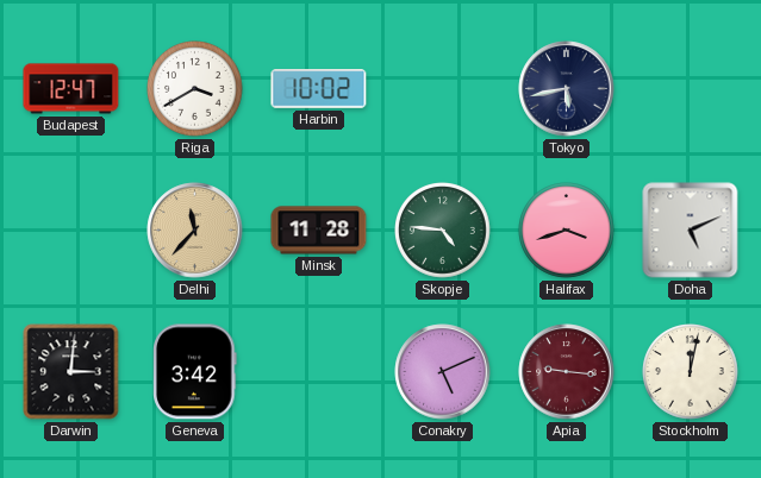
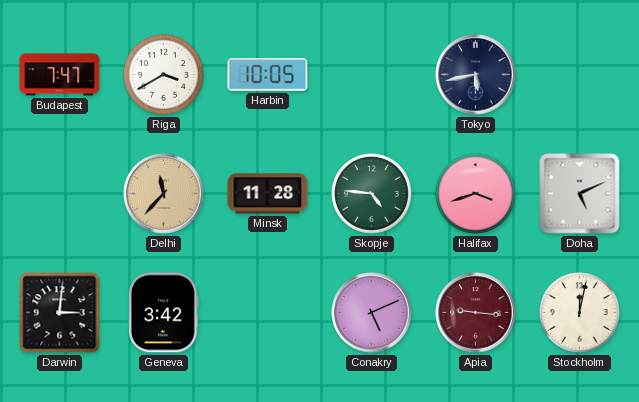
Budapest: 12:47 -> 7:47
Harbin: 10:02 -> 10:05
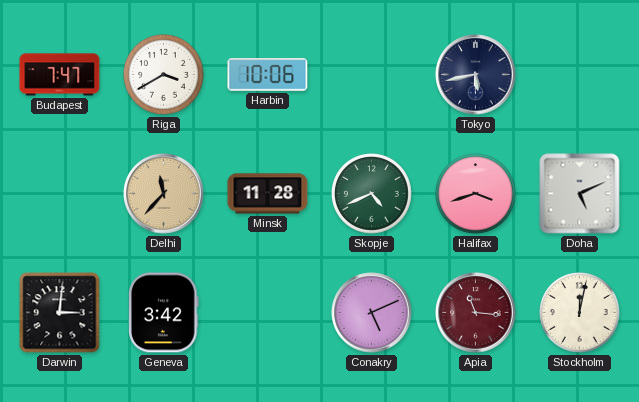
Harbin: 10:05 -> 10:06
Skopje: 4:46 -> 4:41
Apia: 9:16 -> 11:16
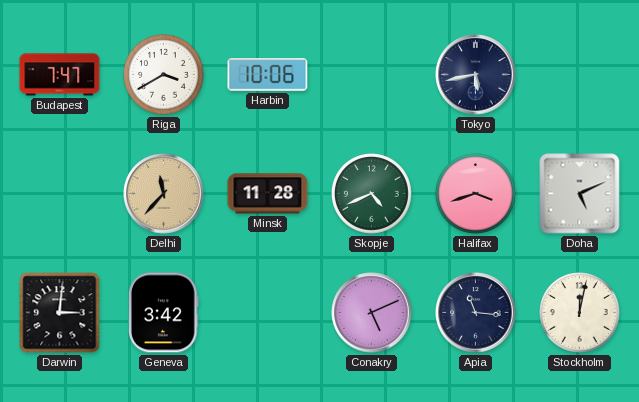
Apia dial: burgundy -> navy
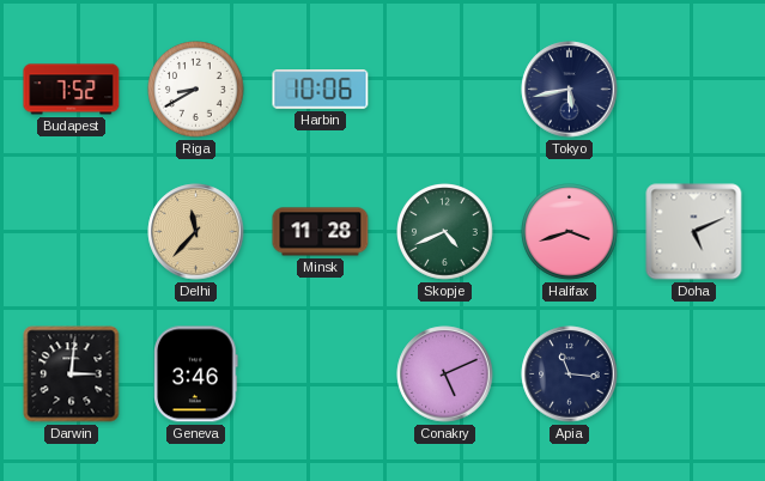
Budapest: 7:47 -> 7:52
Riga: 3:40 -> 8:40
Geneva: 3:42 -> 3:46
Stockholm: 12:02 -> none
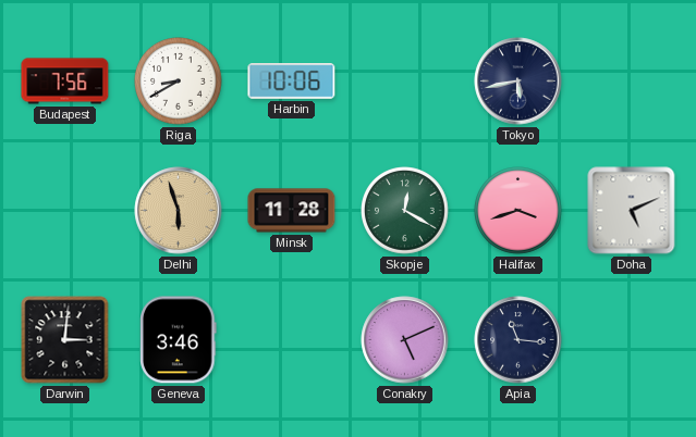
Budapest: 7:52 -> 7:56
Delhi: 11:37 -> 5:57
Skopje: 4:41 -> 12:20
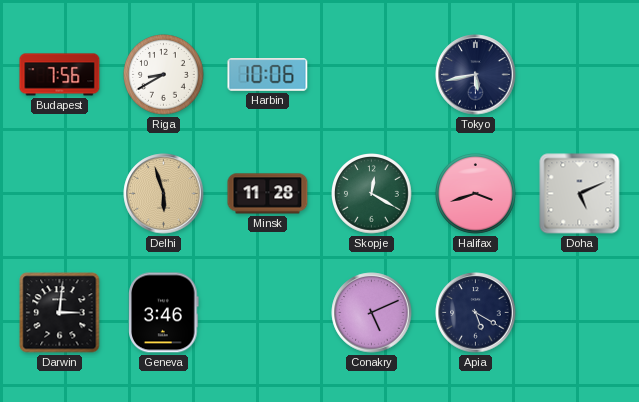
Apia: 11:16 -> 5:20
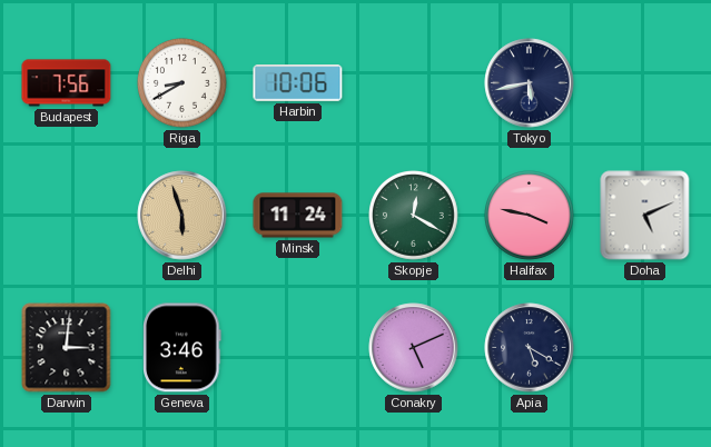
Minsk: 11:28 -> 11:24
Halifax: 3:42 -> 3:47
